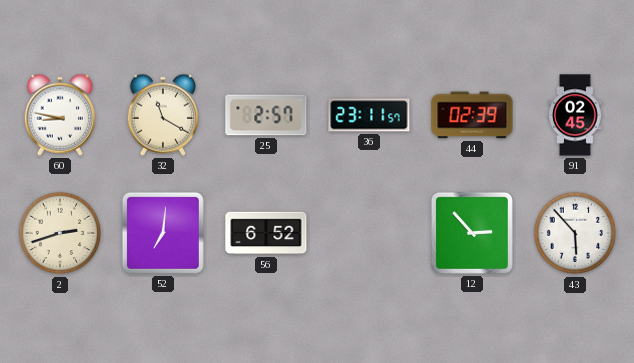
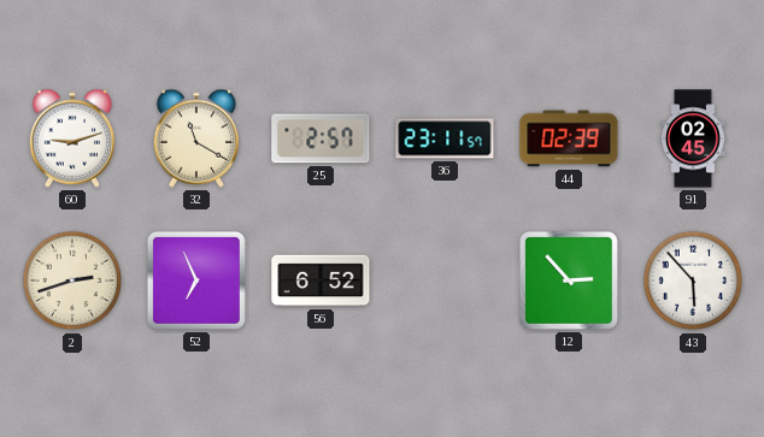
60: 8:47 -> 9:12
52: 7:01 -> 6:56
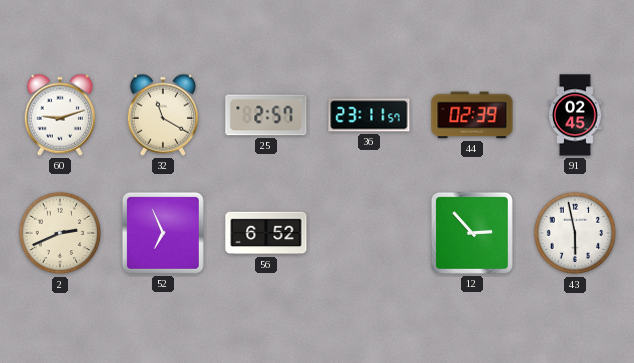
2: 2:42 -> 2:41
43: 5:53 -> 5:58
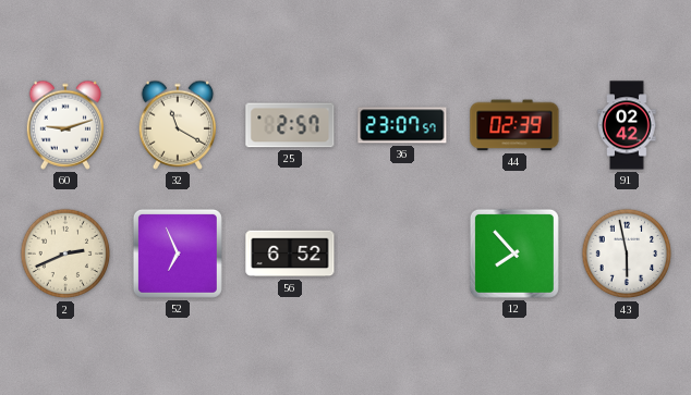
36: 23:11 -> 23:07
91: 02:45 -> 02:42
12: 2:53 -> 7:53
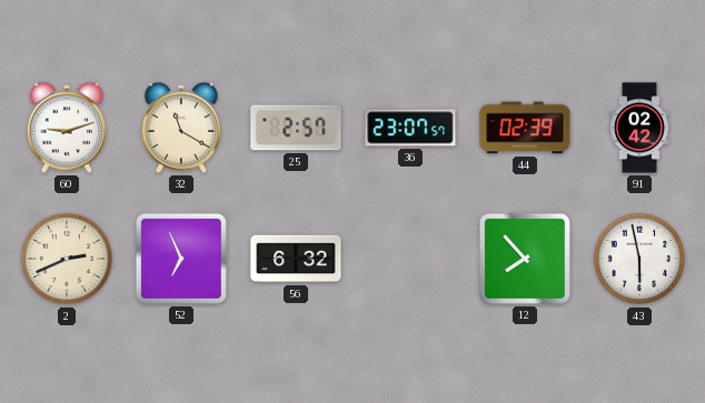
56: 6:52 -> 6:32
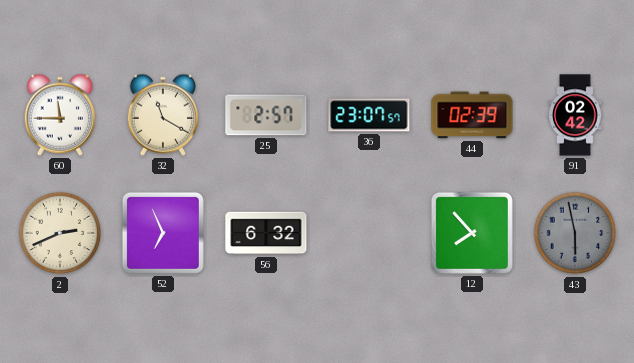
60: 9:12 -> 11:45
43 dial: white -> grey
